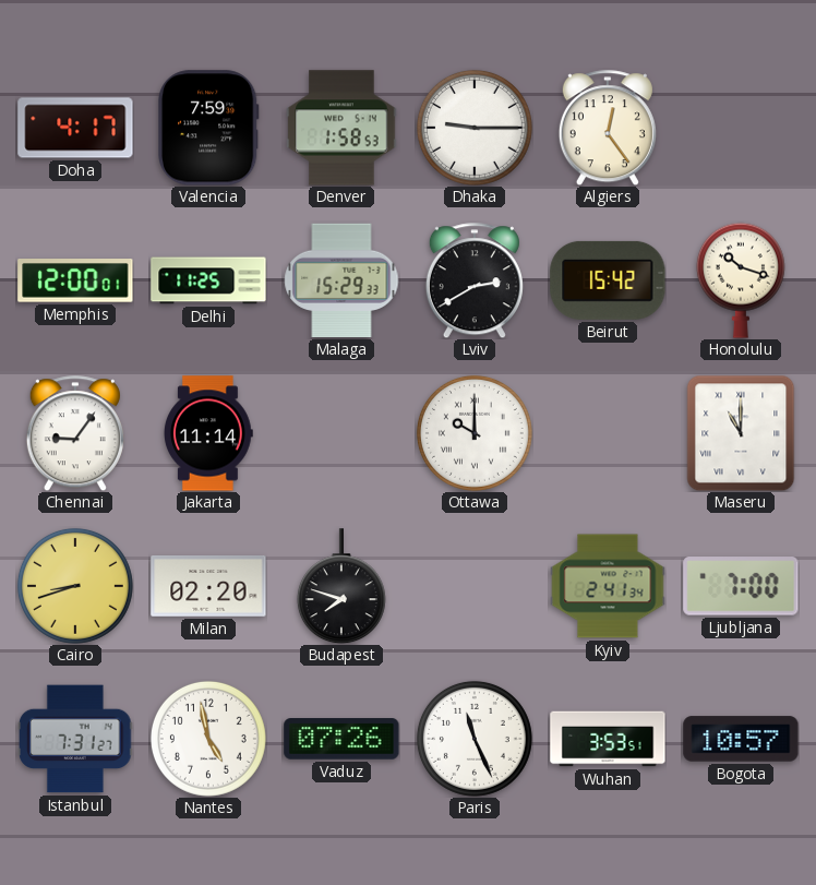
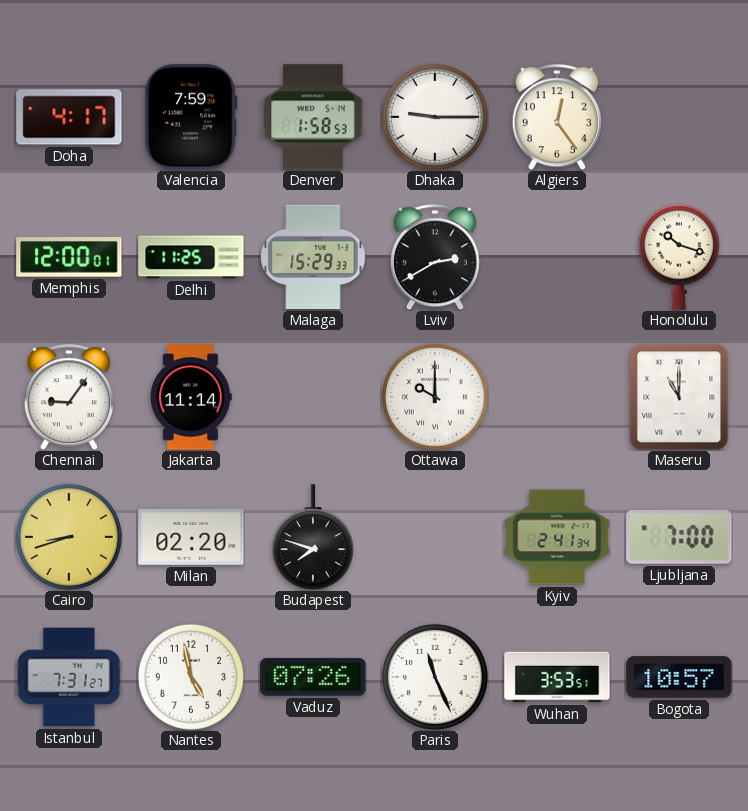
Beirut: 15:42 -> none
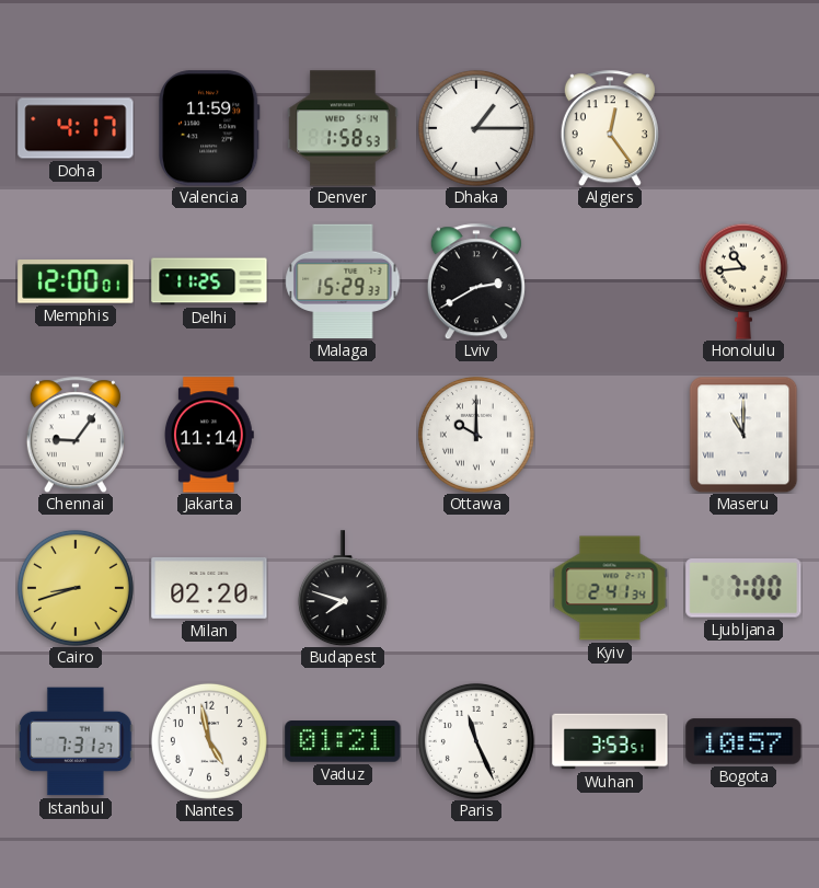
Valencia: 7:59 -> 11:59
Dhaka: 9:15 -> 1:15
Honolulu: 10:18 -> 10:44
Vaduz: 07:26 -> 01:21
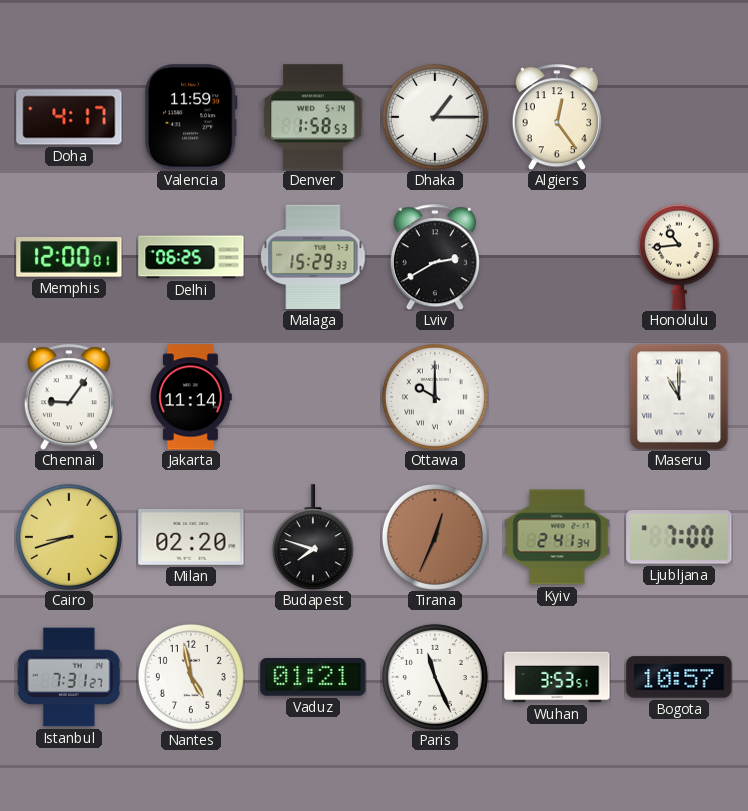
Delhi: 11:25 -> 06:25
Tirana: none -> 12:34
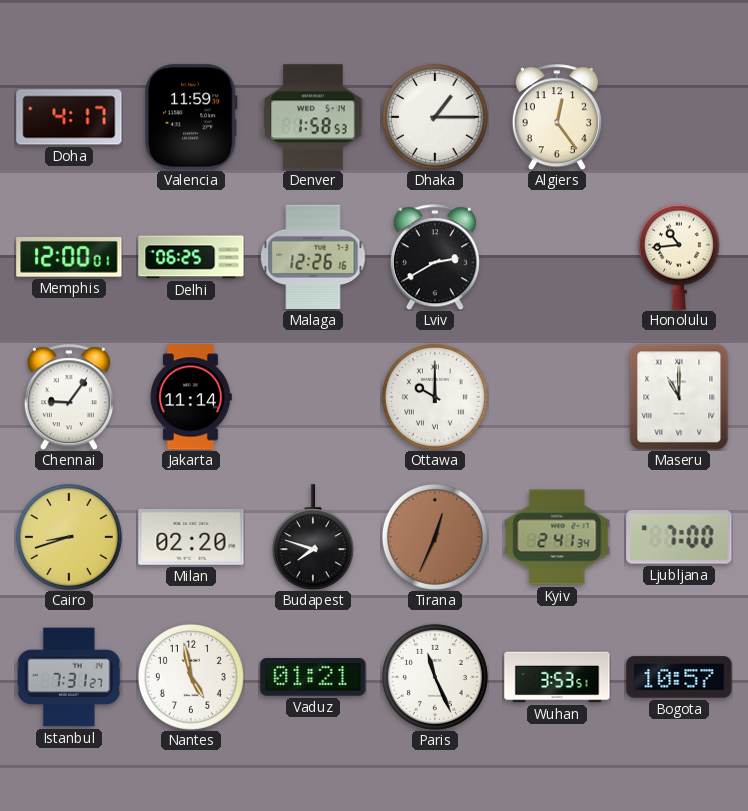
Malaga: 15:29 -> 12:26
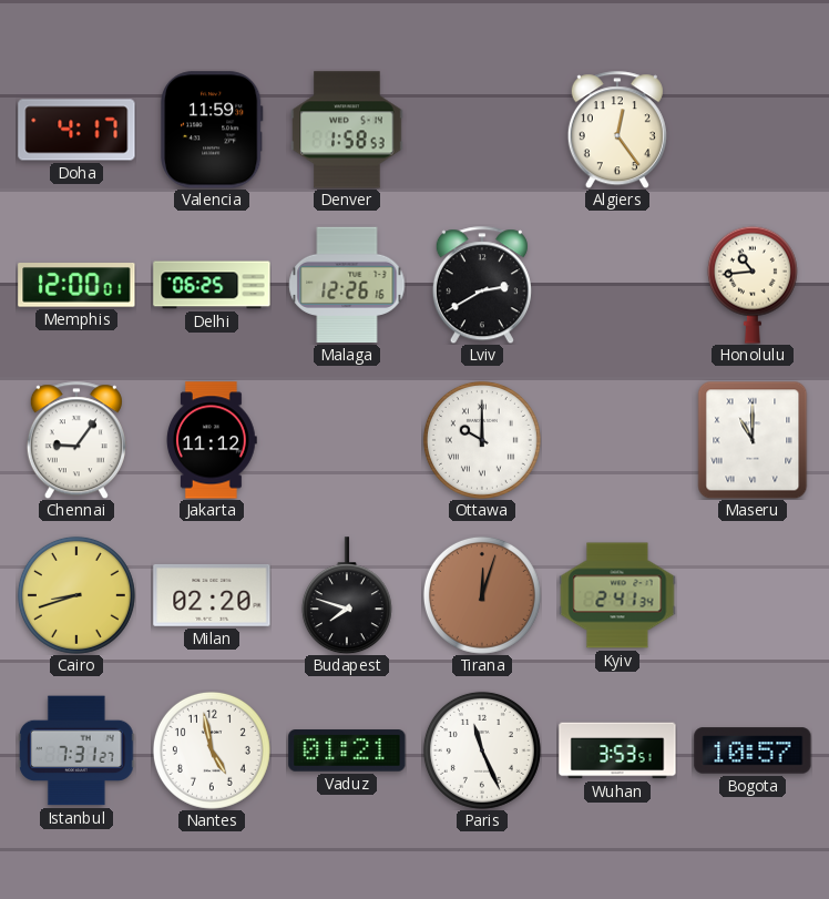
Dhaka: 1:15 -> none
Jakarta: 11:14 -> 11:12
Tirana: 12:34 -> 12:03
Ljubljana: 7:00 -> none
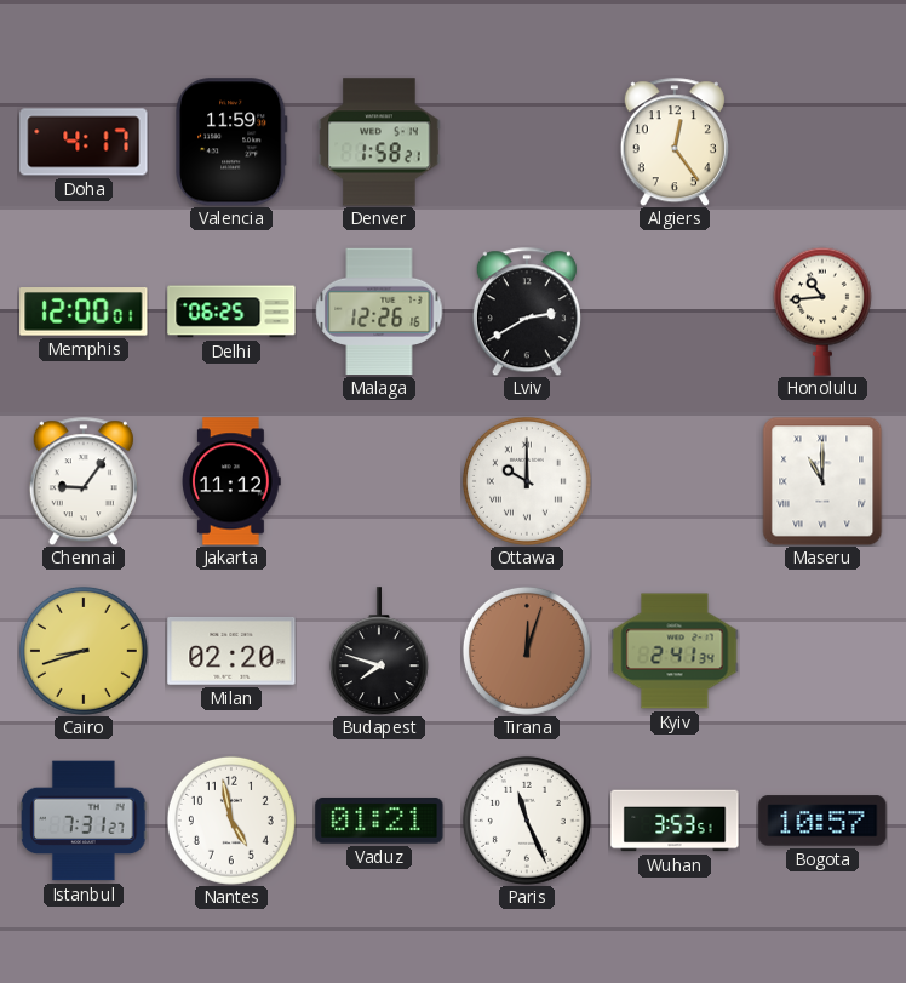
Denver: 1:58:53 -> 1:58:21
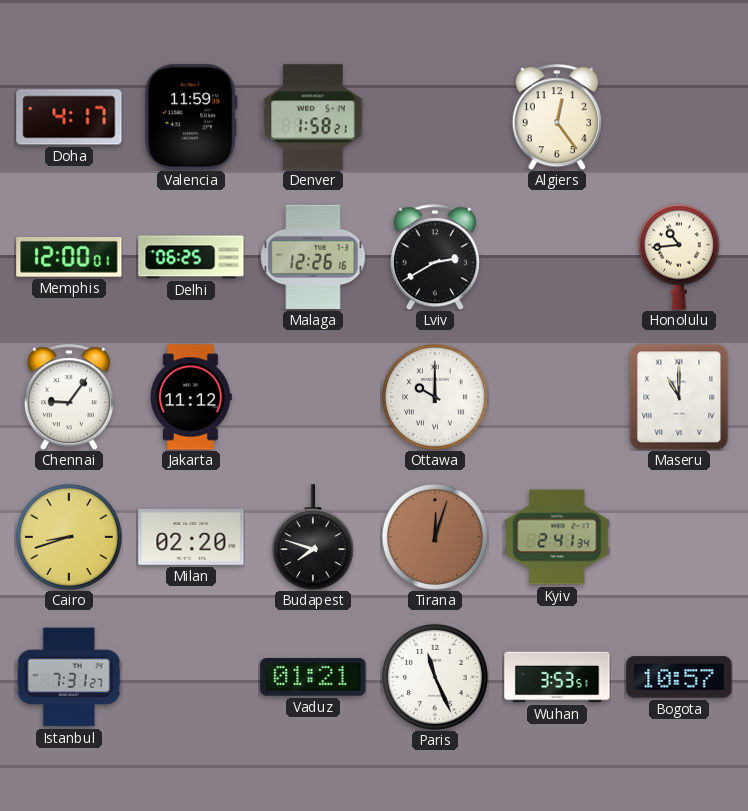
Nantes: 4:58 -> none
